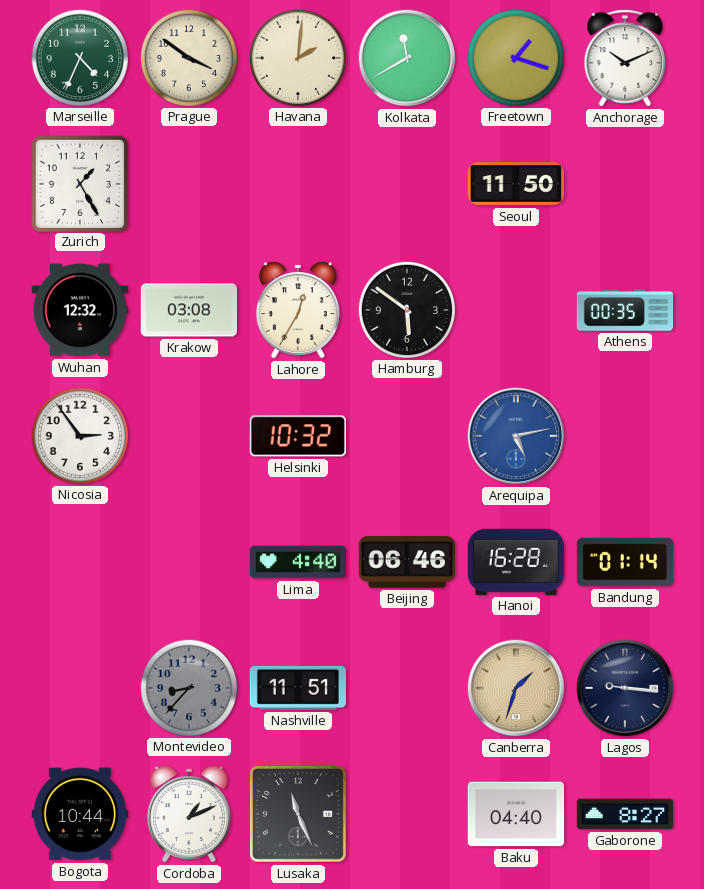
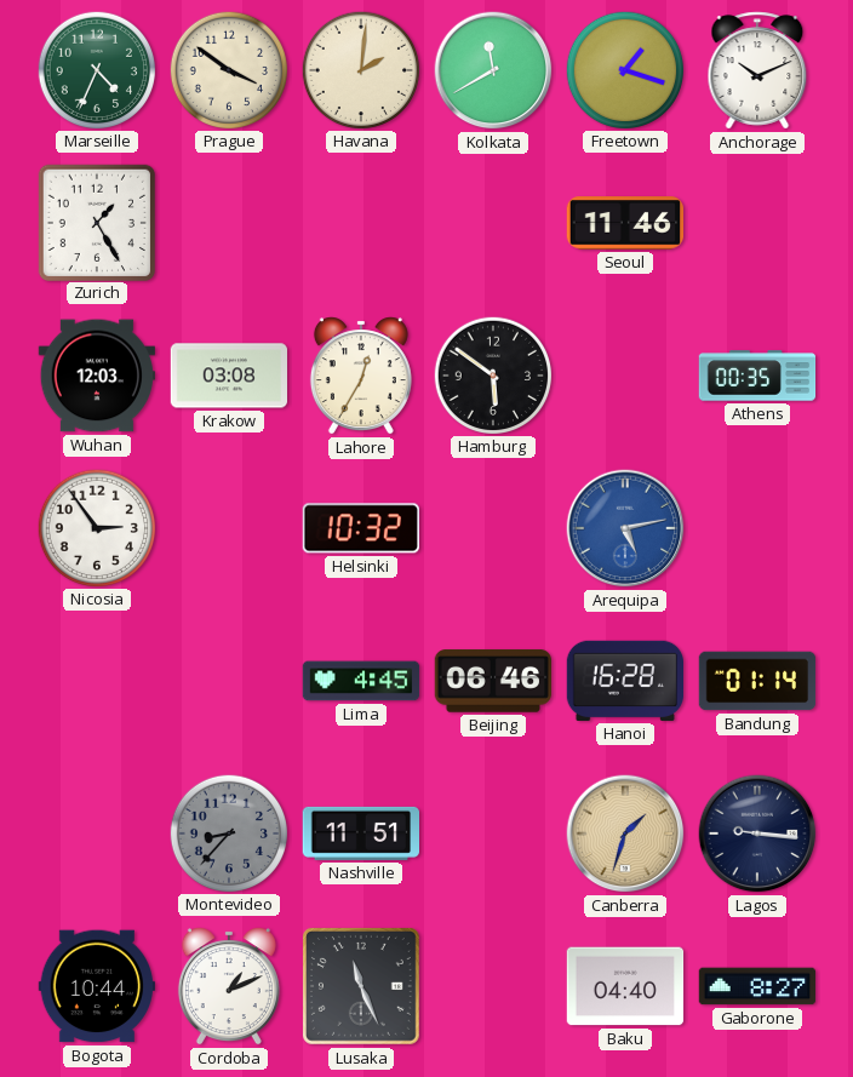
Seoul: 11:50 -> 11:46
Wuhan: 12:32 -> 12:03
Lima: 4:40 -> 4:45
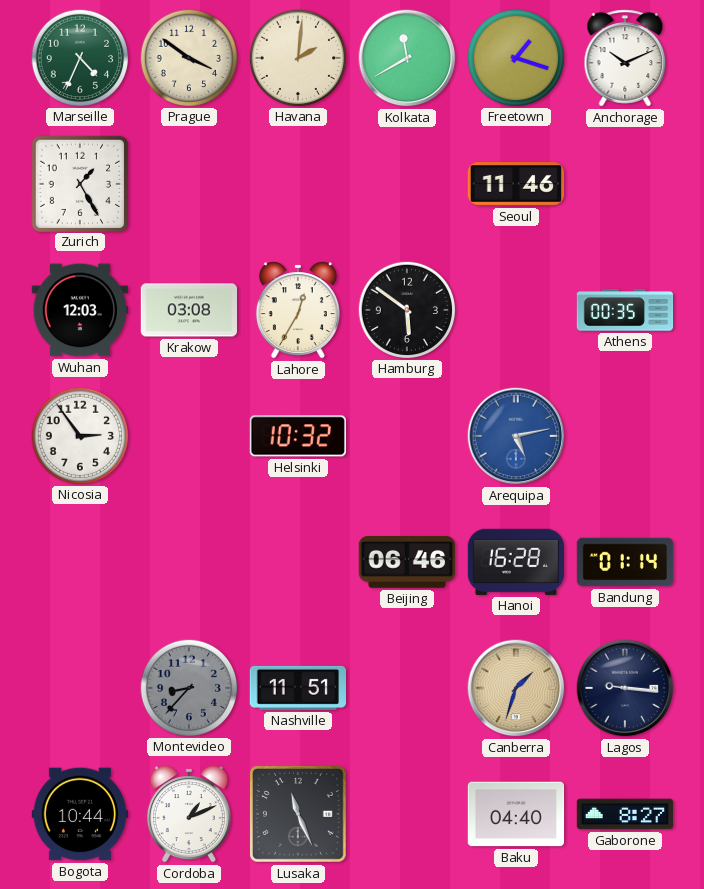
Lima: 4:45 -> none
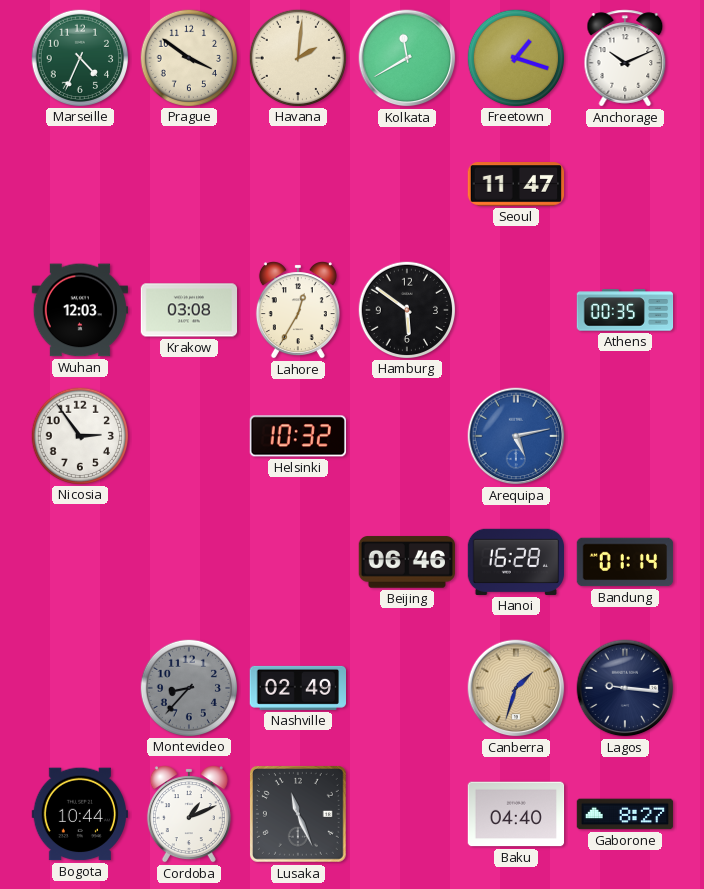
Zurich: 1:25 -> none
Seoul: 11:46 -> 11:47
Nashville: 11:51 -> 02:49
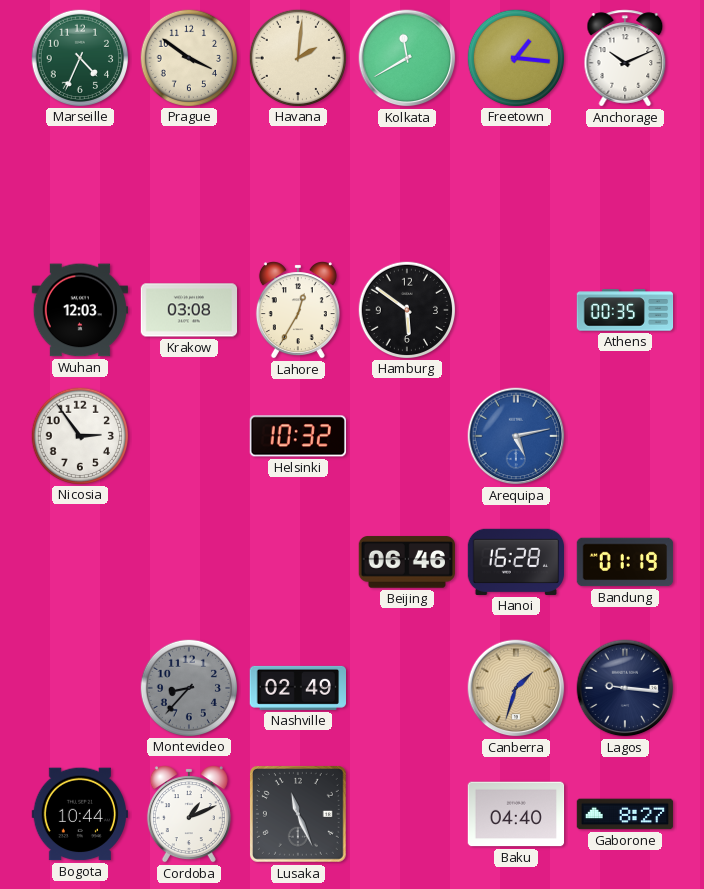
Freetown: 1:18 -> 1:16
Seoul: 11:47 -> none
Bandung: 01:14 -> 01:19
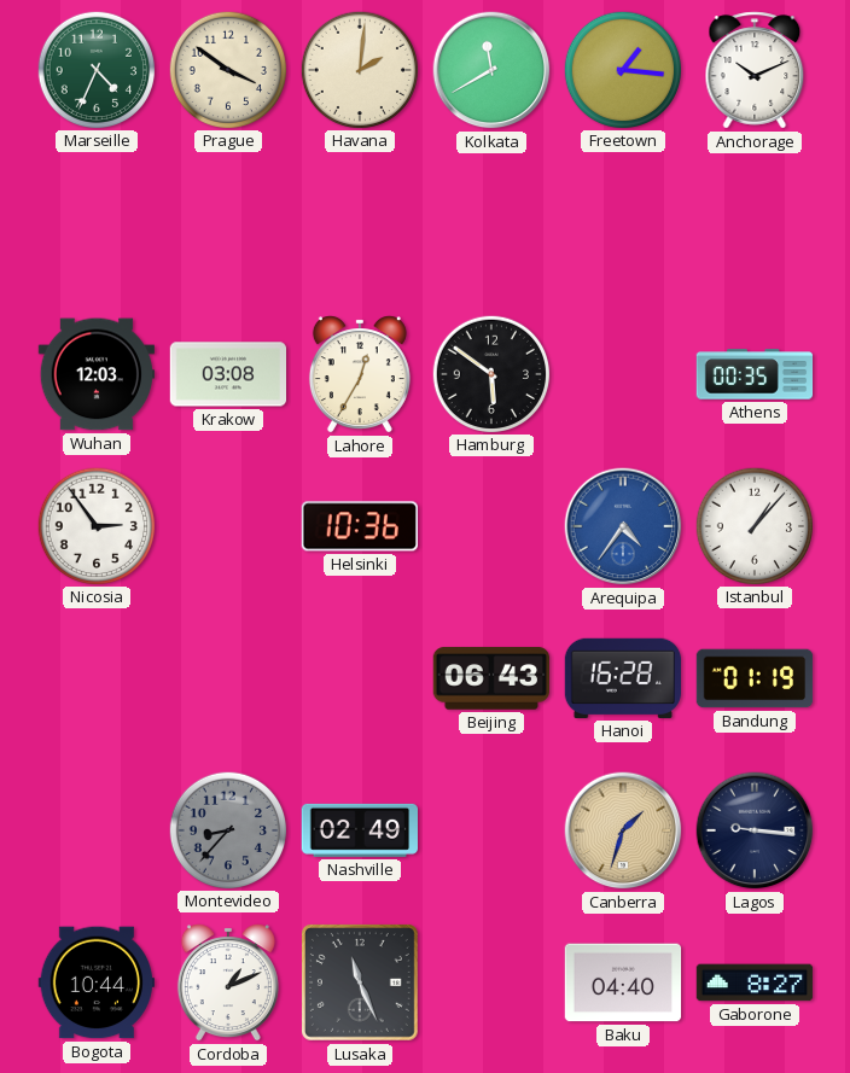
Helsinki: 10:32 -> 10:36
Arequipa: 5:13 -> 4:36
Istanbul: none -> 1:07
Beijing: 06:46 -> 06:43
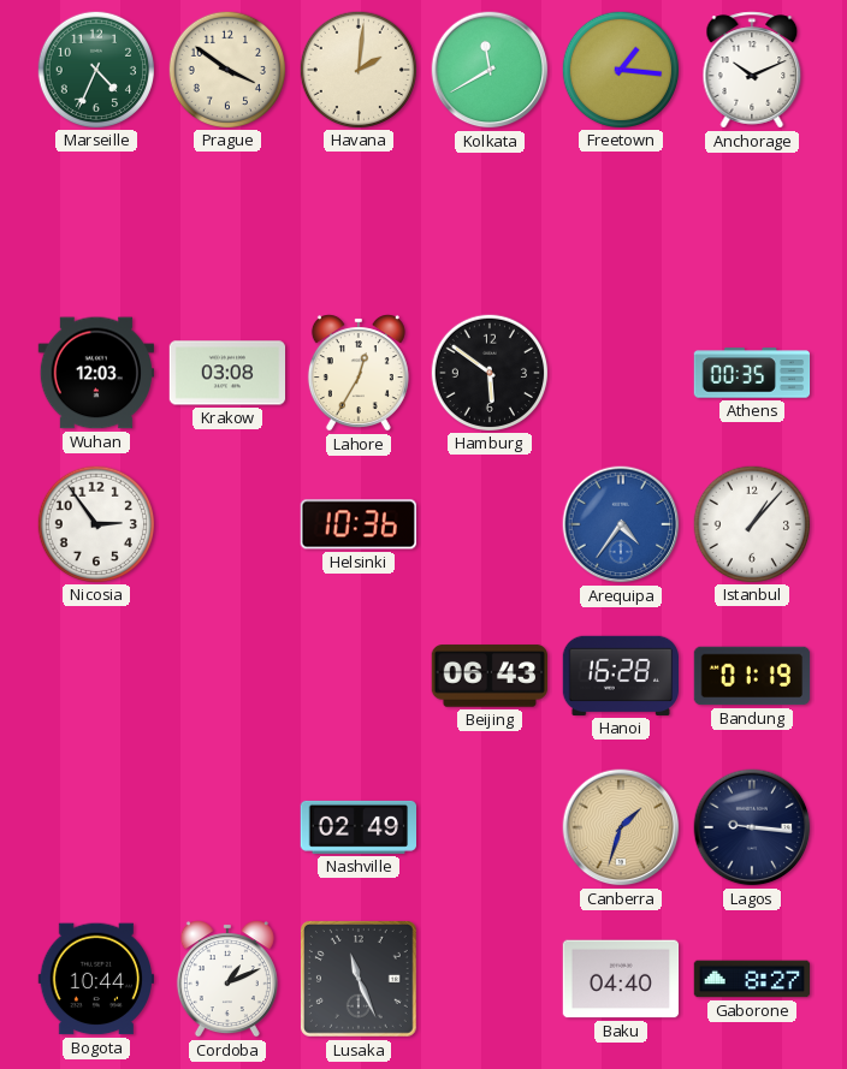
Montevideo: 8:37 -> none
